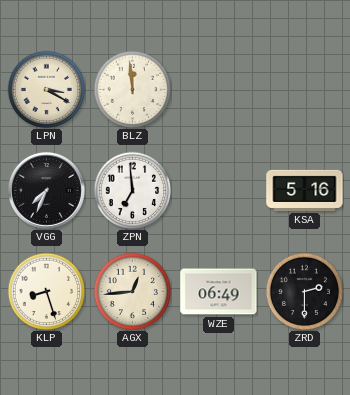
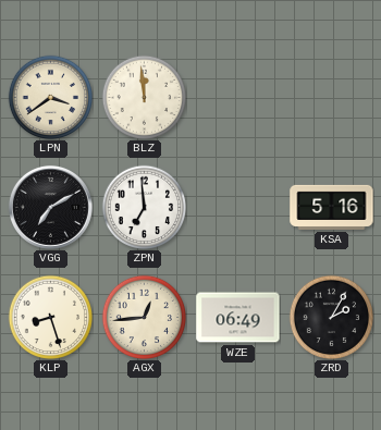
LPN: 3:20 -> 3:39
VGG: 7:34 -> 7:10
ZRD: 2:30 -> 2:05
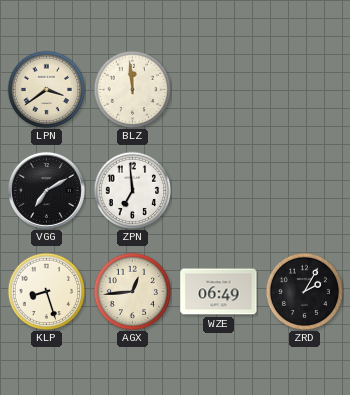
KSA: 5:16 -> none
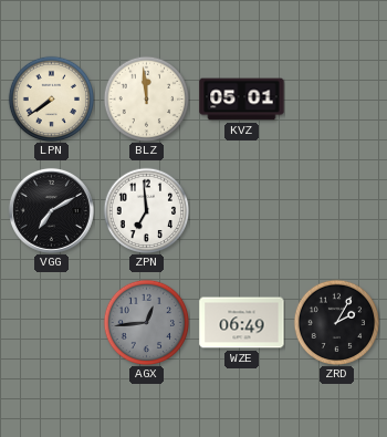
LPN: 3:39 -> 7:39
KVZ: none -> 05:01
KLP: 8:27 -> none
AGX dial: cream -> grey
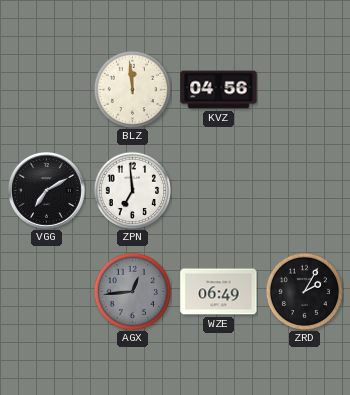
LPN: 7:39 -> none
KVZ: 05:01 -> 04:56
